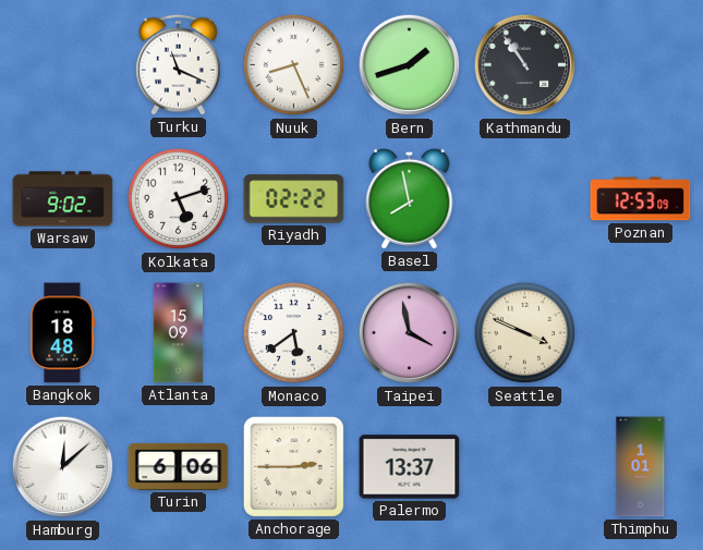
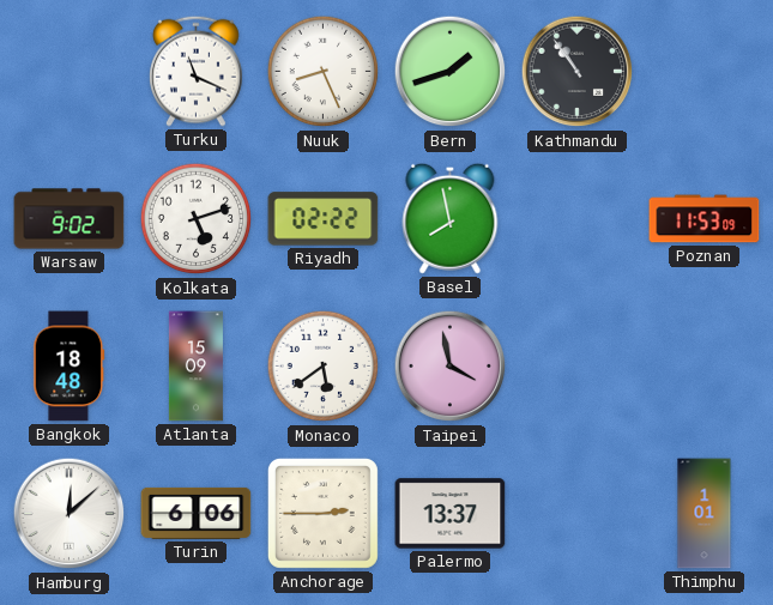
Poznan: 12:53 -> 11:53
Seattle: 3:49 -> none
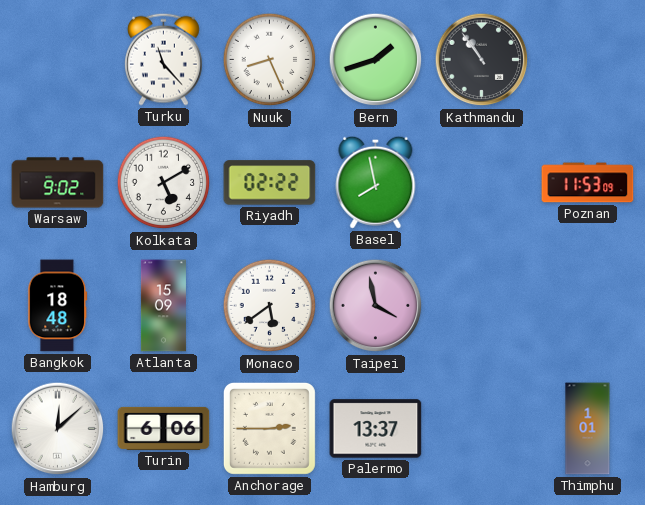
Turku: 11:19 -> 11:23
Kolkata: 5:12 -> 5:10
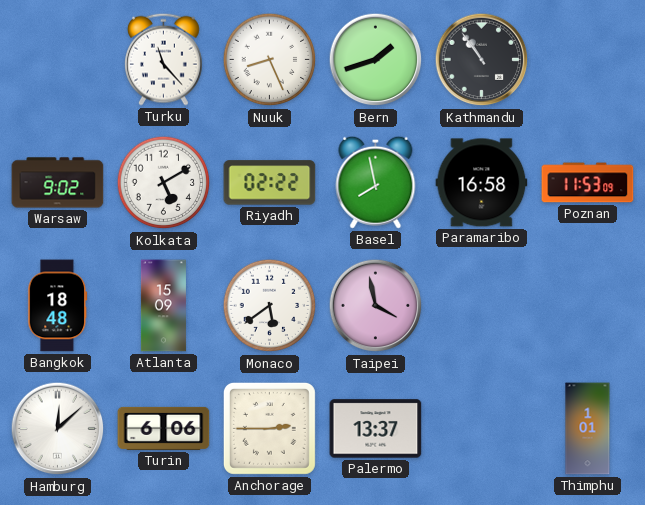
Paramaribo: none -> 16:58
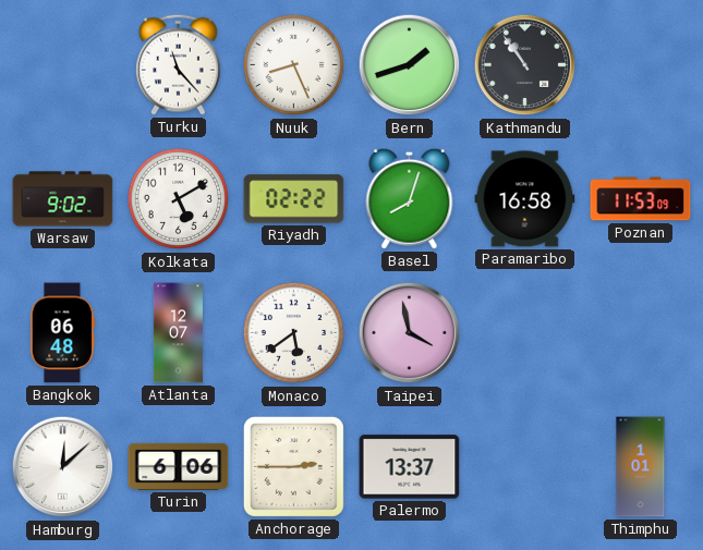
Basel: 7:58 -> 8:03
Bangkok: 18:48 -> 06:48
Atlanta: 15:09 -> 12:07
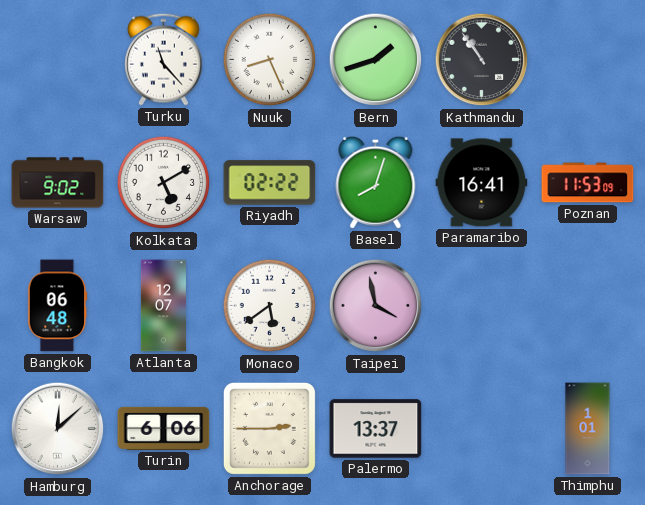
Paramaribo: 16:58 -> 16:41
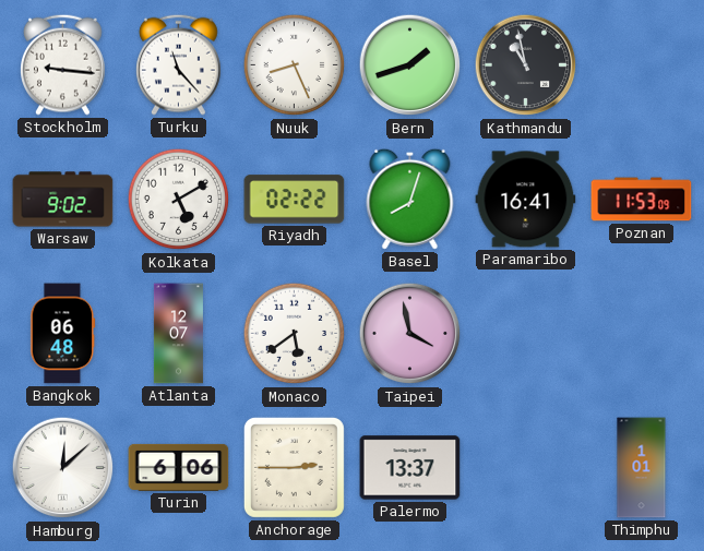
Stockholm: none -> 9:16
Kathmandu: 10:54 -> 10:58
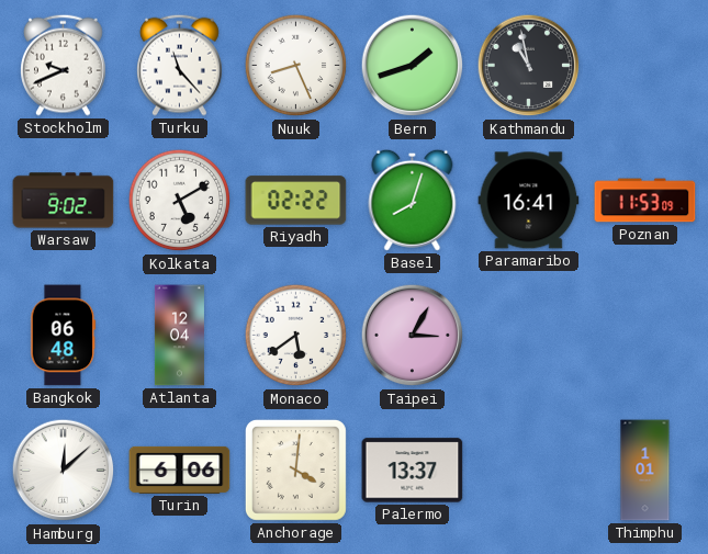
Stockholm: 9:16 -> 9:41
Atlanta: 12:07 -> 12:04
Taipei: 3:58 -> 3:05
Anchorage: 2:45 -> 4:01
